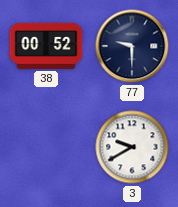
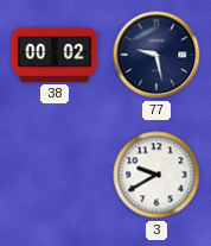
38: 00:52 -> 00:02
77: 9:30 -> 9:28
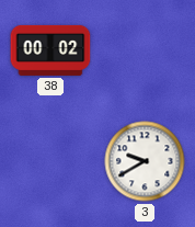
77: 9:28 -> none
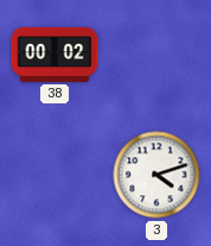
3: 9:40 -> 4:12
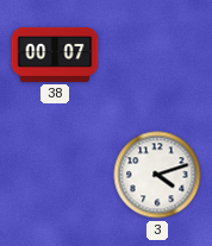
38: 00:02 -> 00:07
